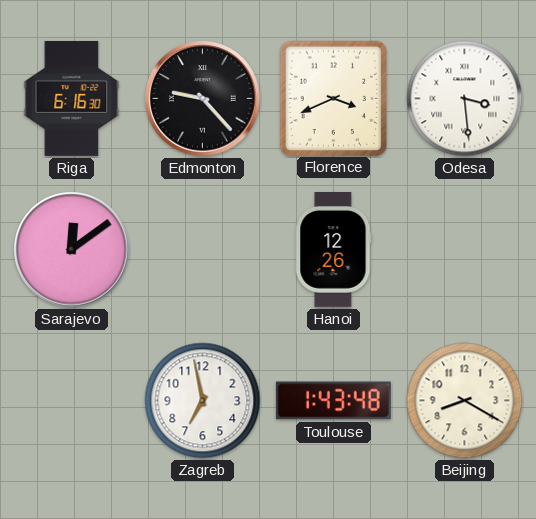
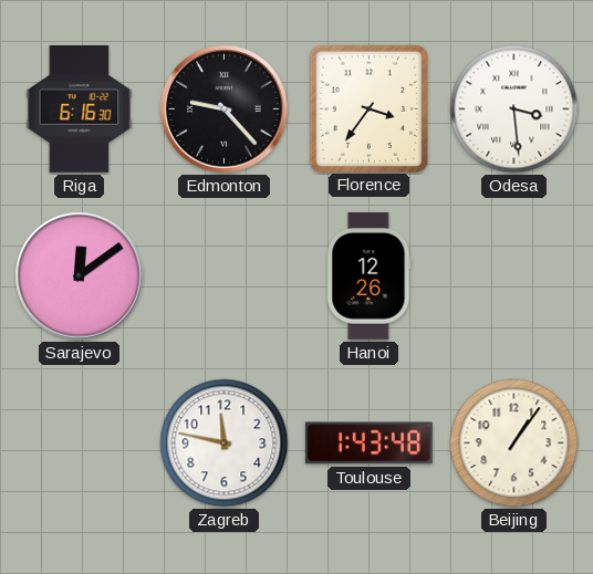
Florence: 3:41 -> 3:36
Zagreb: 6:58 -> 11:47
Beijing: 8:20 -> 1:06
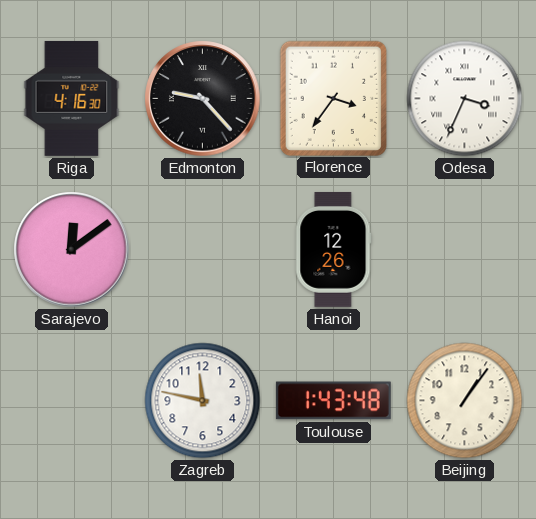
Riga: 6:16 -> 4:16
Odesa: 3:29 -> 3:34
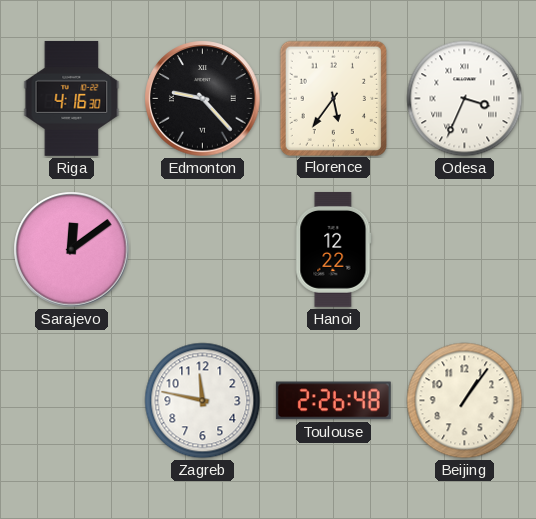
Florence: 3:36 -> 5:36
Hanoi: 12:26 -> 12:22
Toulouse: 1:43 -> 2:26
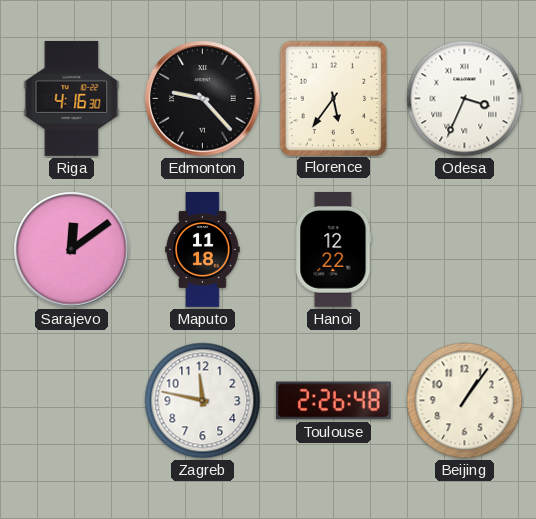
Maputo: none -> 11:18
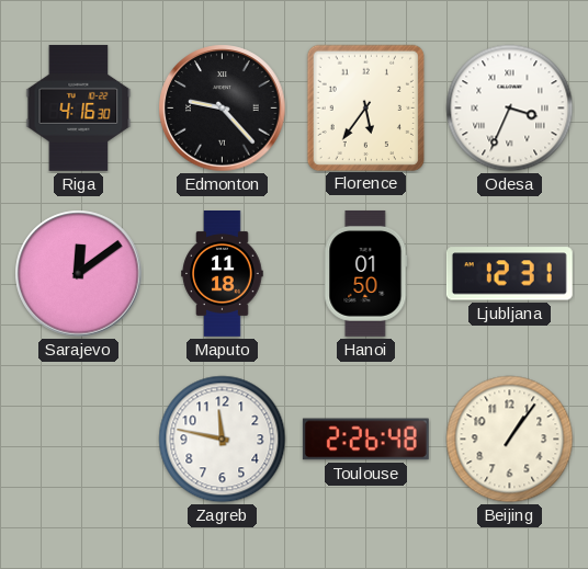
Hanoi: 12:22 -> 01:50
Ljubljana: none -> 12:31
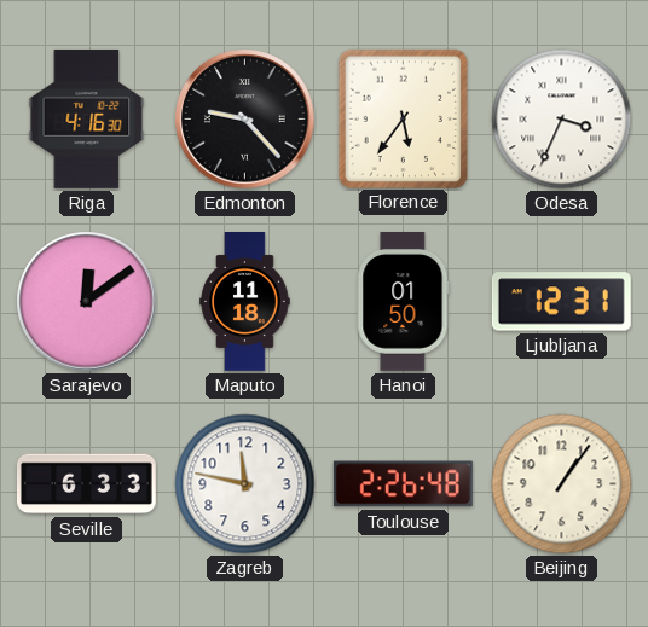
Seville: none -> 6:33
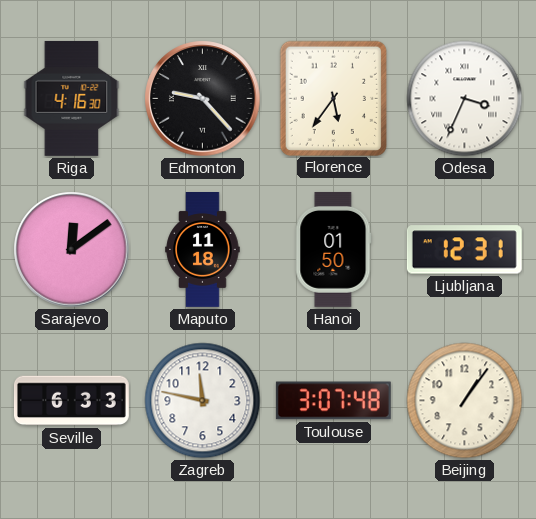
Toulouse: 2:26 -> 3:07
